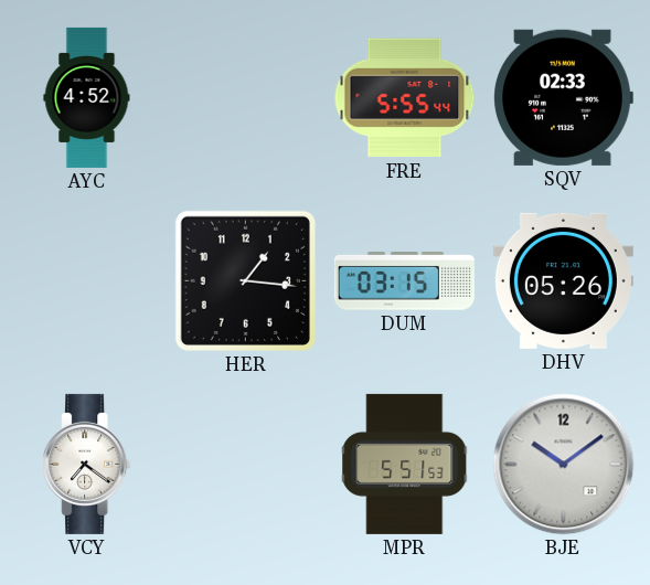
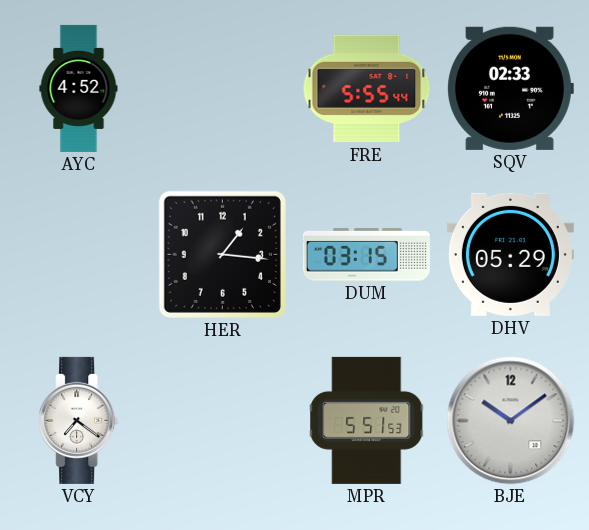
DHV: 05:26 -> 05:29
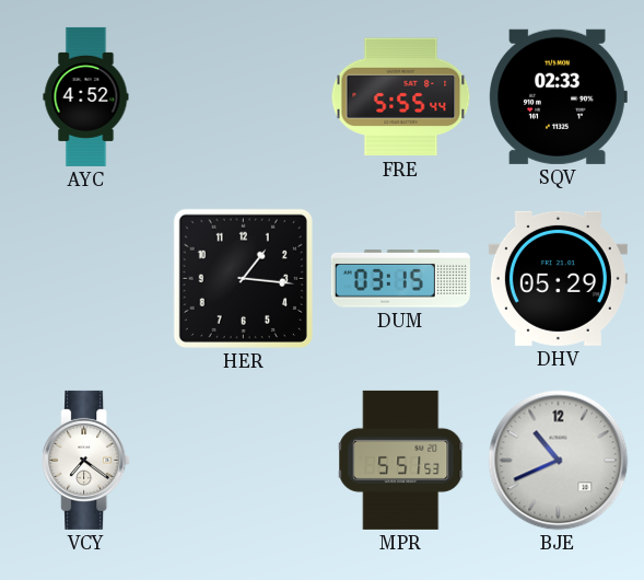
BJE: 10:09 -> 10:41
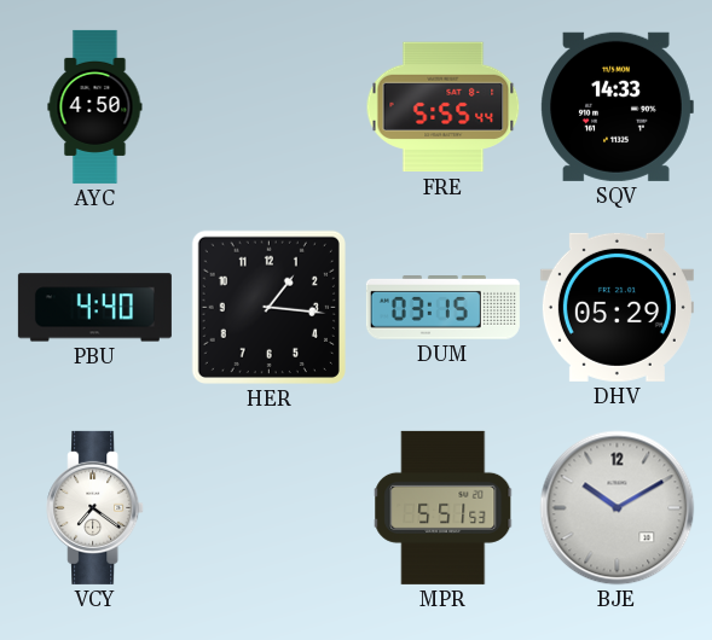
AYC: 4:52 -> 4:50
SQV: 02:33 -> 14:33
PBU: none -> 4:40
BJE: 10:41 -> 10:10
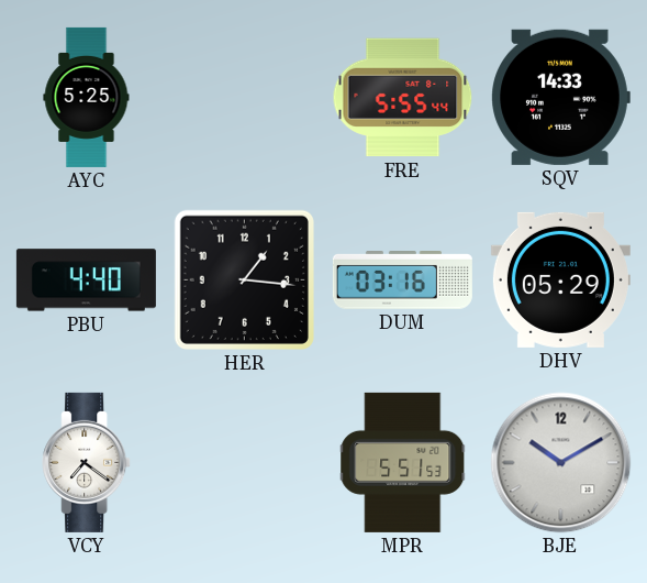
AYC: 4:50 -> 5:25
DUM: 03:15 -> 03:16
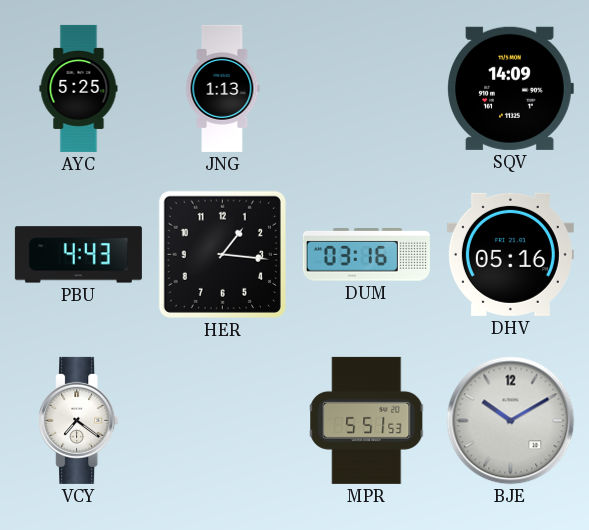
JNG: none -> 1:13
FRE: 5:55 -> none
SQV: 14:33 -> 14:09
PBU: 4:40 -> 4:43
DHV: 05:29 -> 05:16
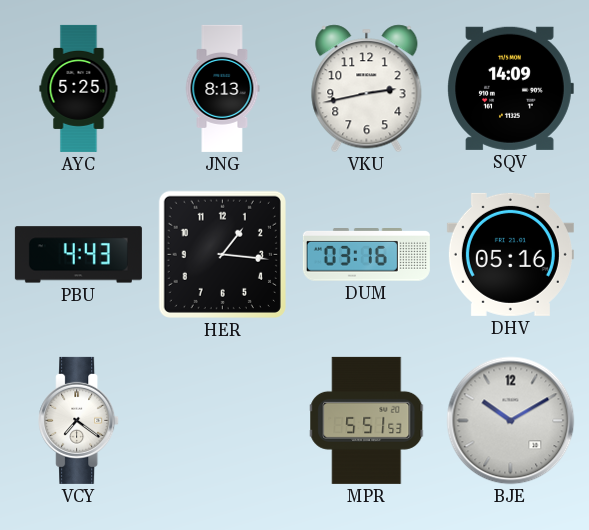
JNG: 1:13 -> 8:13
VKU: none -> 2:43
